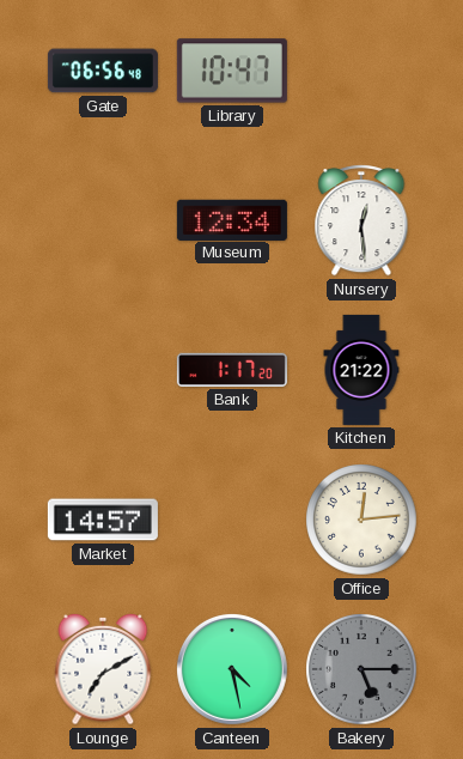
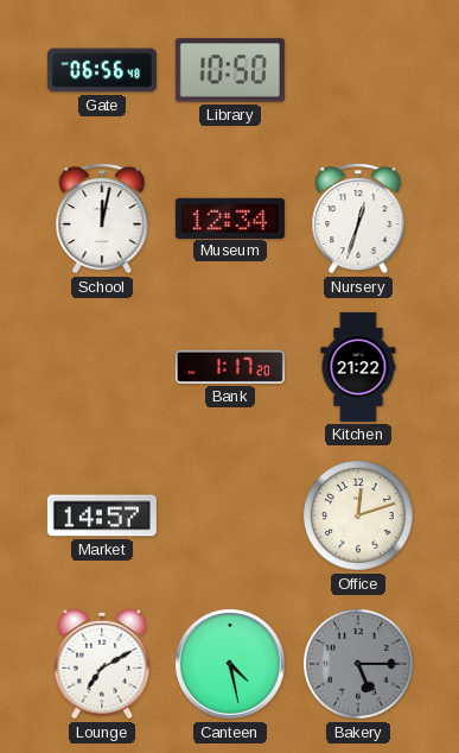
Library: 10:47 -> 10:50
School: none -> 12:02
Nursery: 12:29 -> 12:33
Office: 12:14 -> 12:12
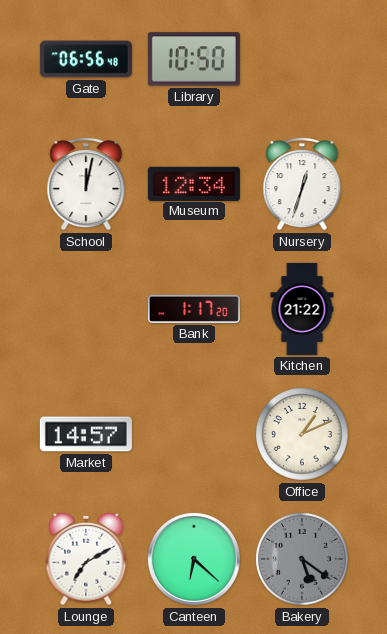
Office: 12:12 -> 1:11
Canteen: 4:28 -> 6:22
Bakery: 5:15 -> 5:21
